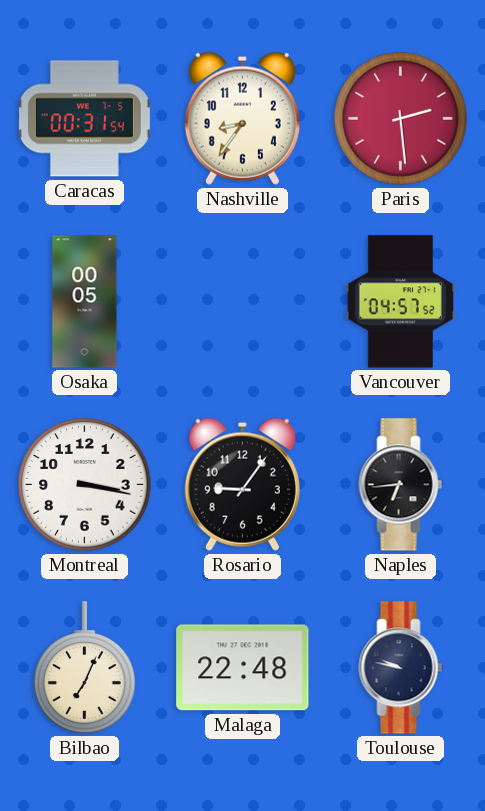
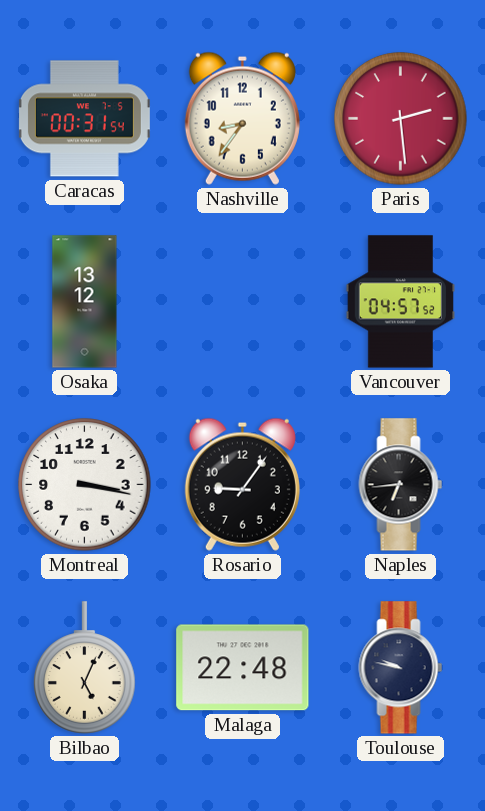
Osaka: 00:05 -> 13:12
Bilbao: 7:04 -> 5:04
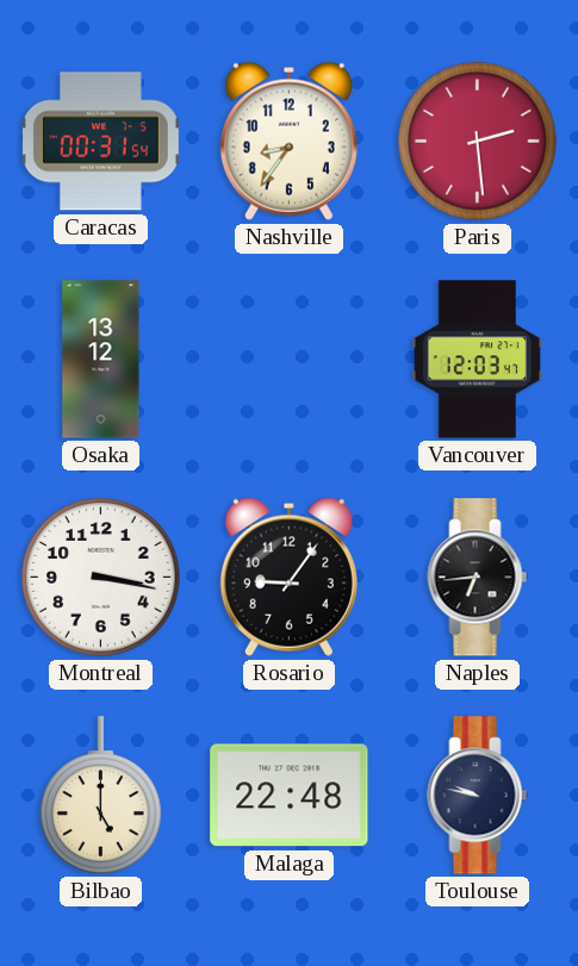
Vancouver: 04:57 -> 12:03
Bilbao: 5:04 -> 5:00
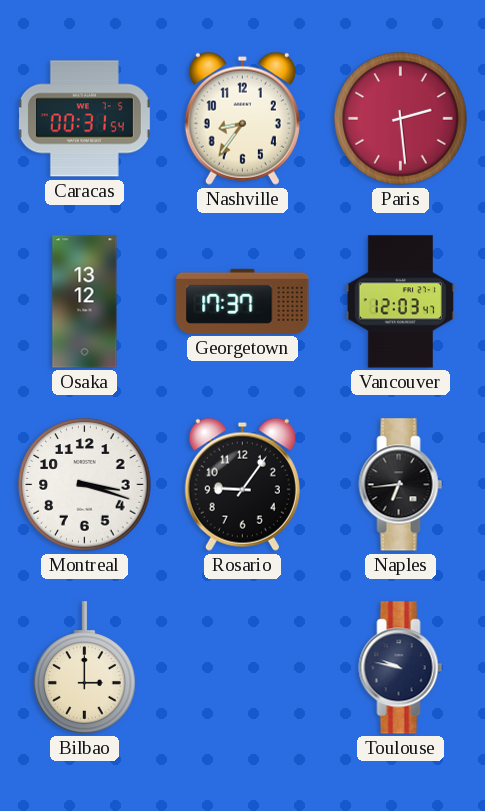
Georgetown: none -> 17:37
Montreal: 3:17 -> 3:18
Bilbao: 5:00 -> 3:00
Malaga: 22:48 -> none
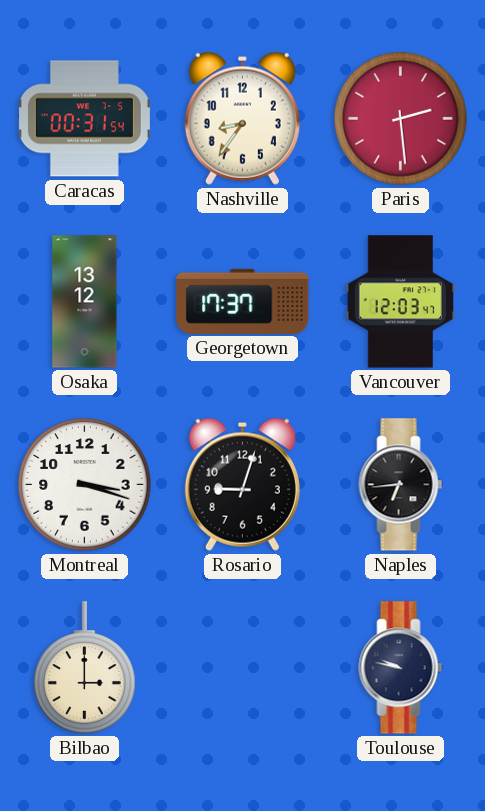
Rosario: 9:06 -> 9:03
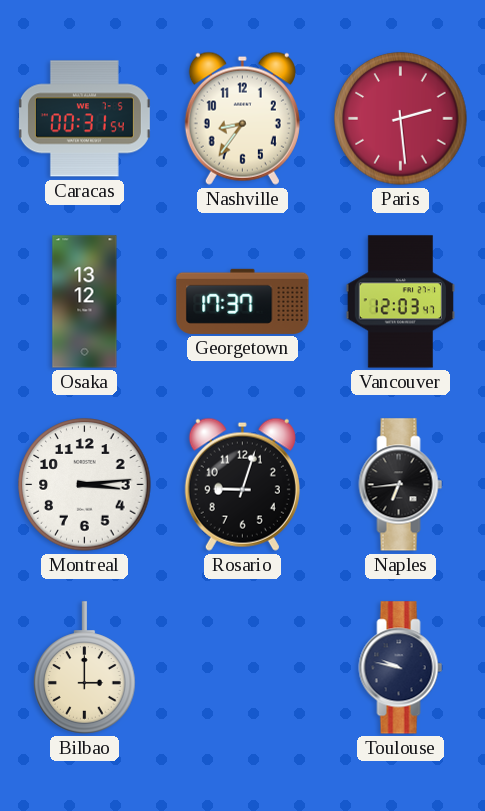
Montreal: 3:18 -> 3:14
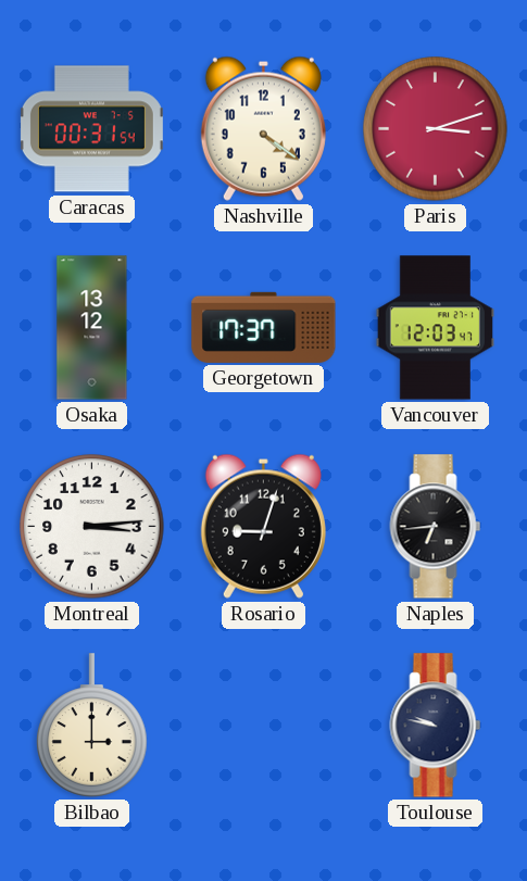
Nashville: 8:36 -> 4:21
Paris: 2:29 -> 3:12
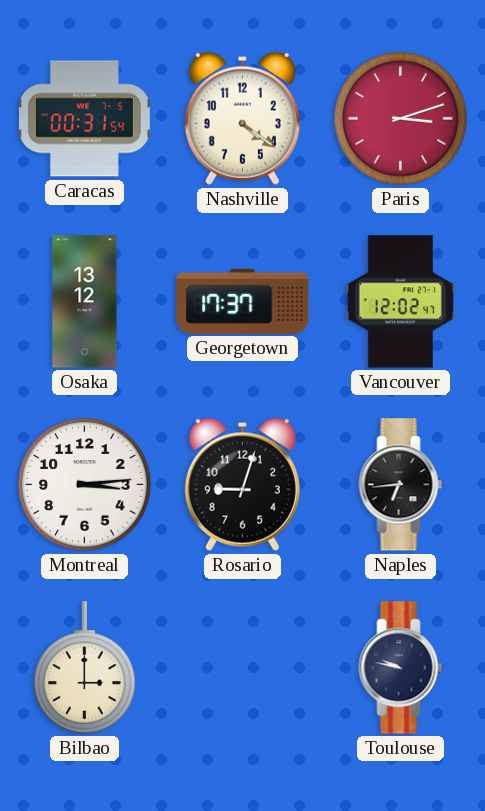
Vancouver: 12:03 -> 12:02
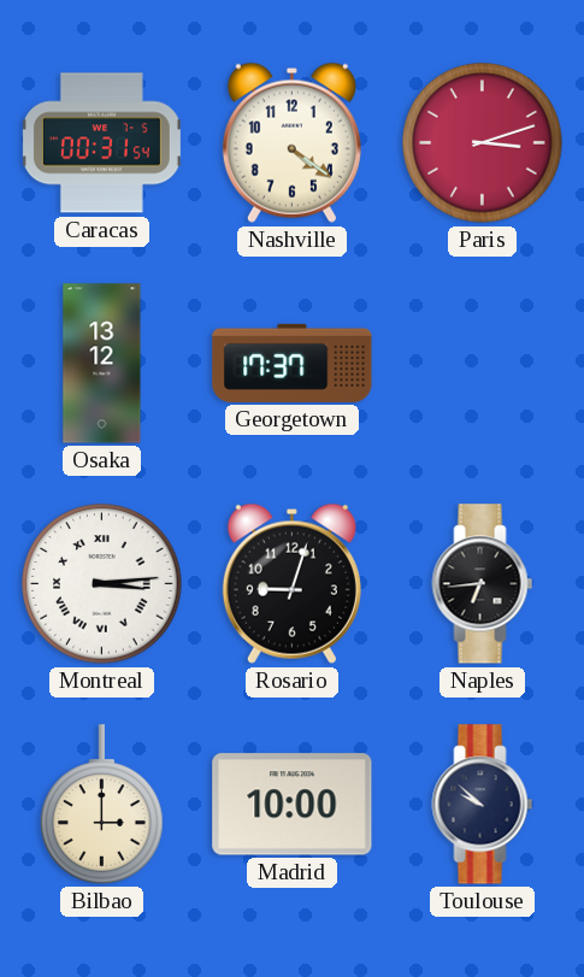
Vancouver: 12:02 -> none
Montreal numerals: Arabic -> Roman
Madrid: none -> 10:00
Toulouse: 9:47 -> 9:52
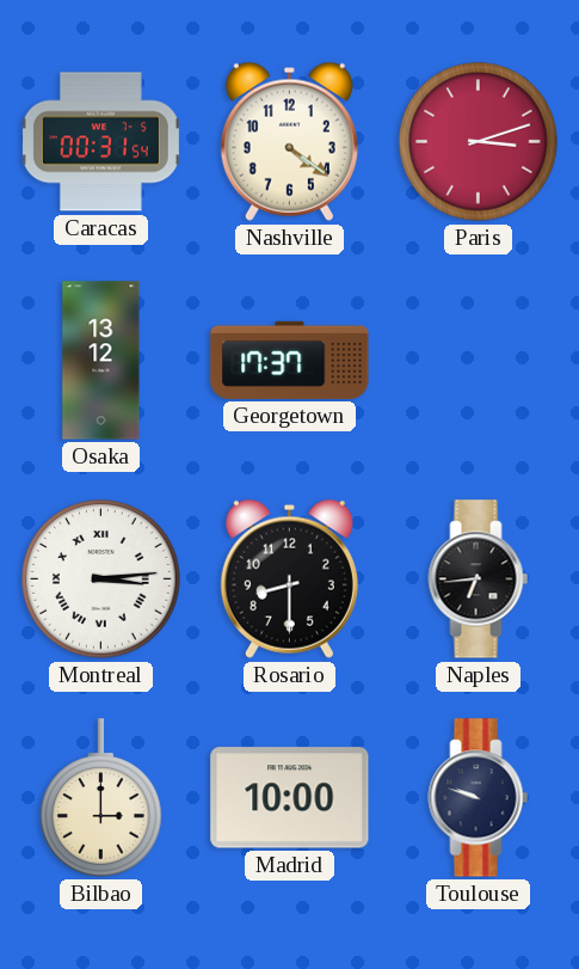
Rosario: 9:03 -> 8:30
Toulouse: 9:52 -> 9:48
